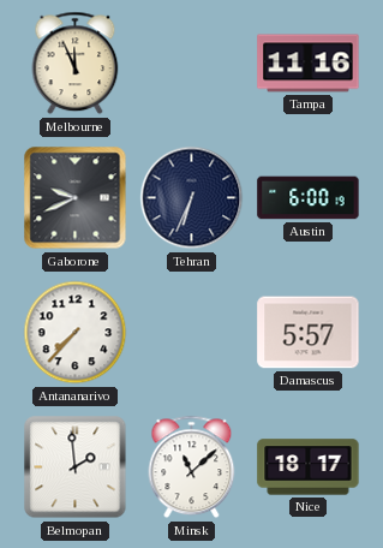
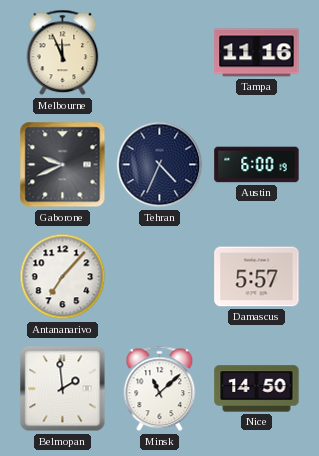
Tehran: 6:34 -> 4:34
Antananarivo: 7:37 -> 7:07
Nice: 18:17 -> 14:50
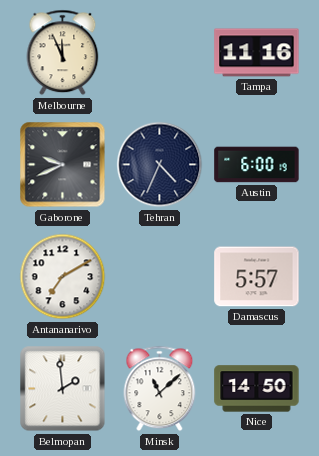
Antananarivo: 7:07 -> 7:10
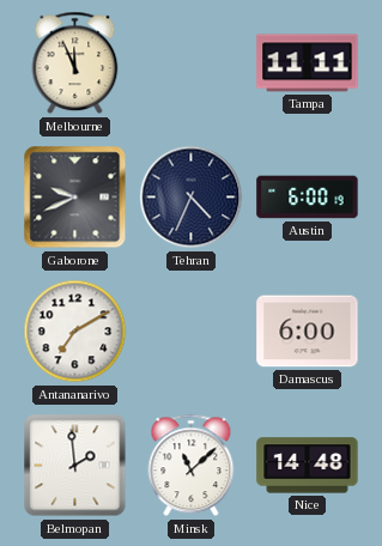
Tampa: 11:16 -> 11:11
Damascus: 5:57 -> 6:00
Nice: 14:50 -> 14:48
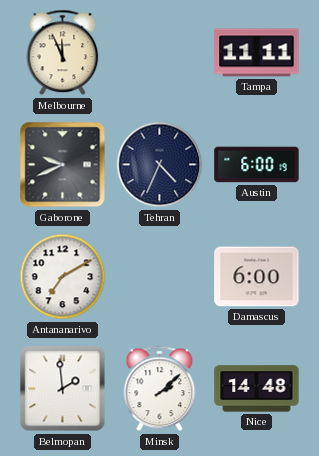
Minsk: 11:08 -> 2:08
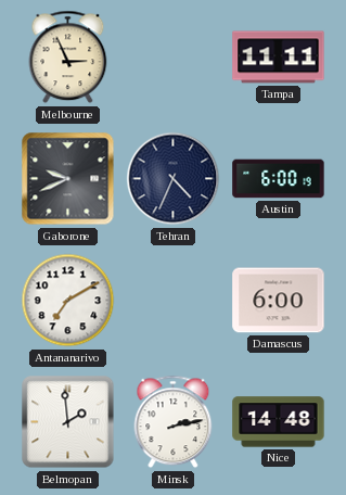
Melbourne: 11:56 -> 2:56
Minsk: 2:08 -> 2:13
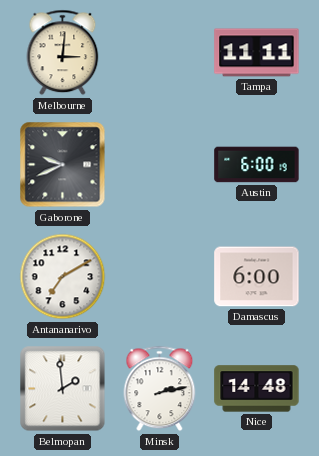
Melbourne: 2:56 -> 3:01
Tehran: 4:34 -> none
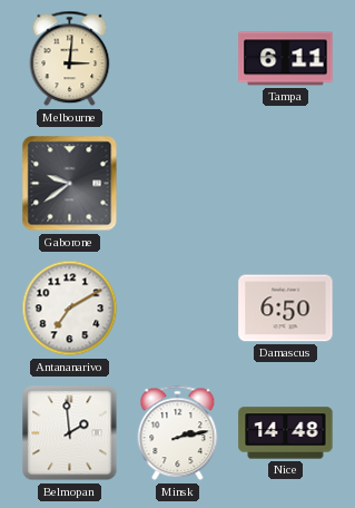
Tampa: 11:11 -> 6:11
Gaborone: 9:41 -> 9:39
Austin: 6:00 -> none
Damascus: 6:00 -> 6:50
